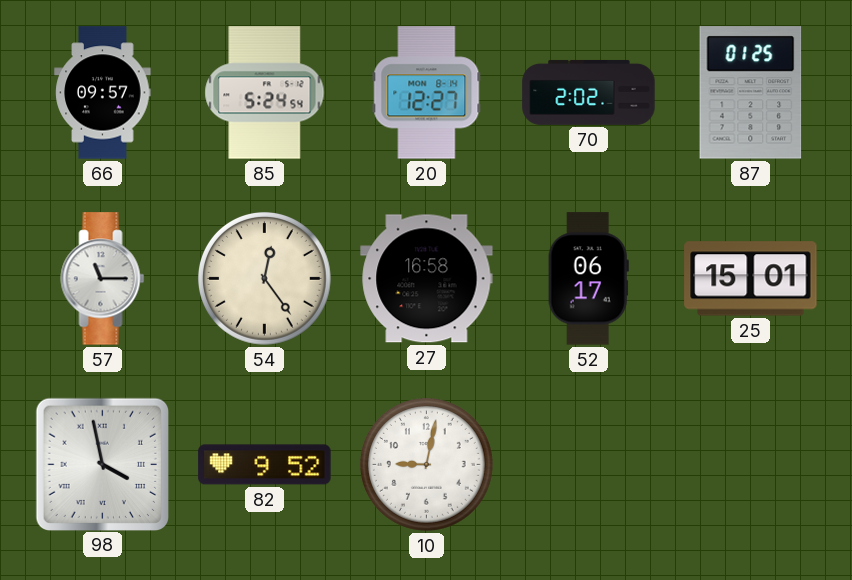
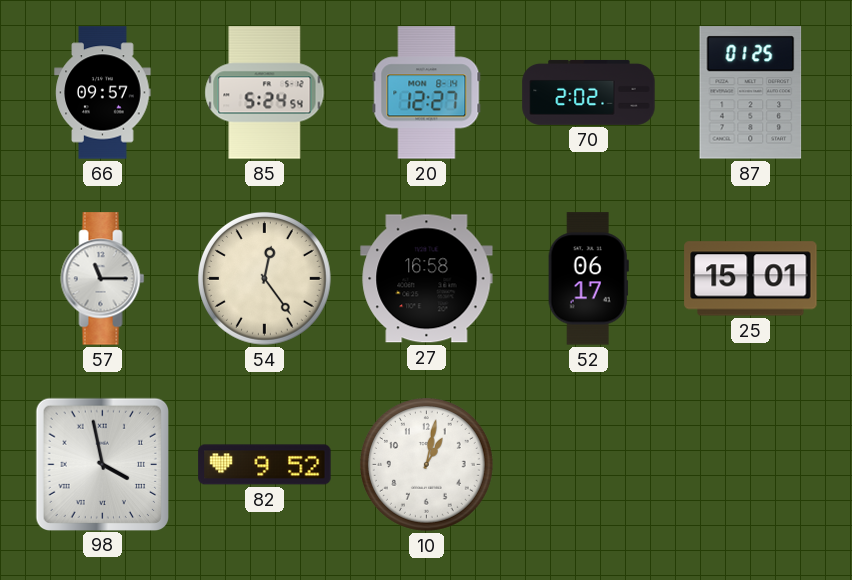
10: 9:02 -> 1:02
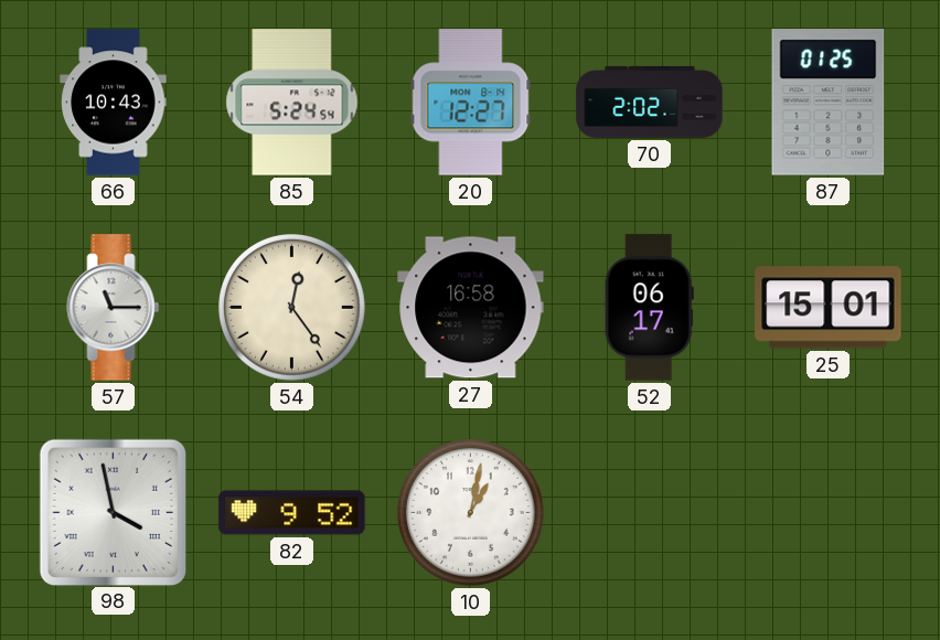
66: 09:57 -> 10:43
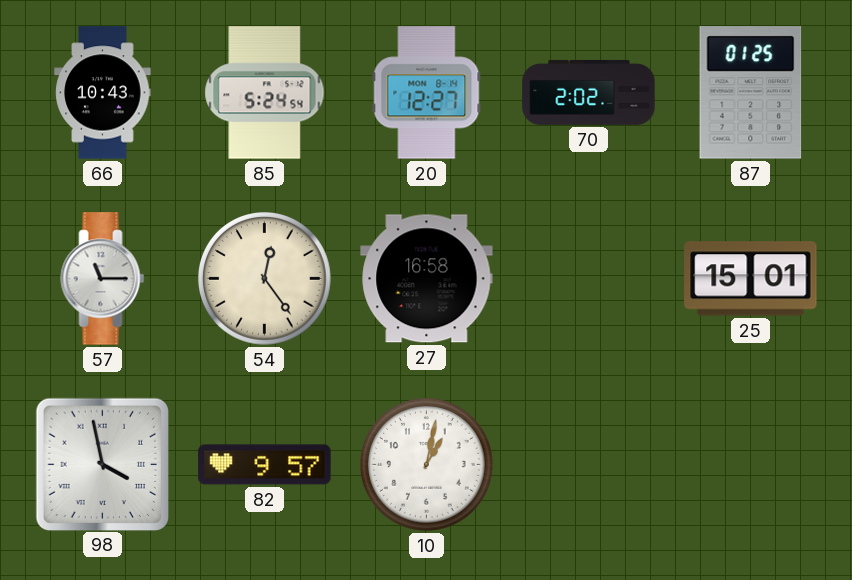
52: 06:17 -> none
82: 9:52 -> 9:57
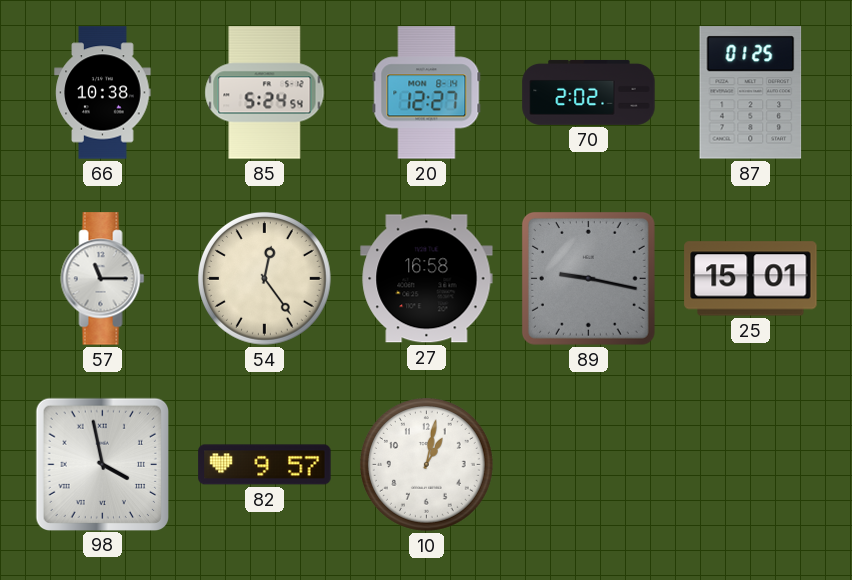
66: 10:43 -> 10:38
89: none -> 9:17
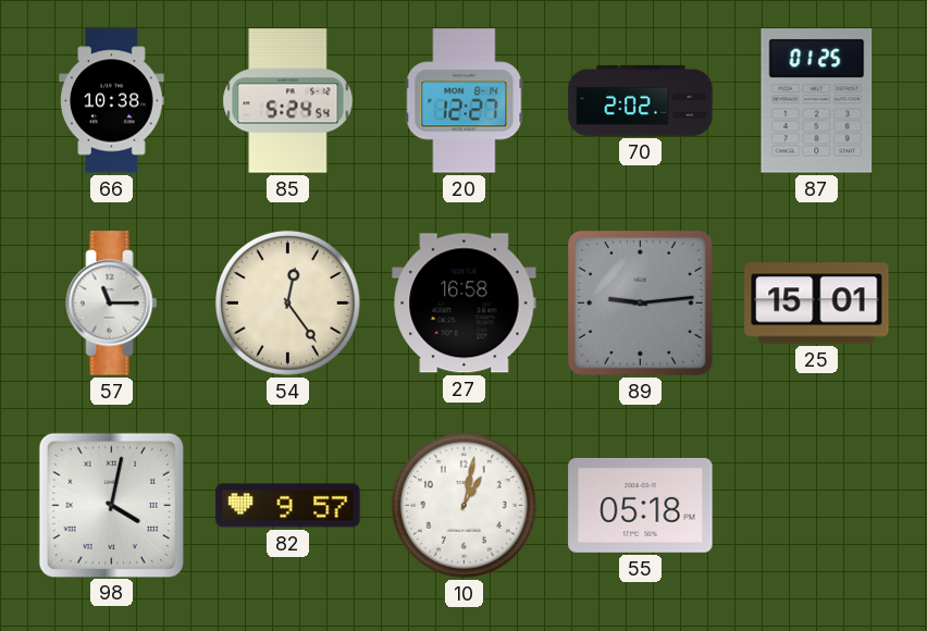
89: 9:17 -> 9:14
98: 3:58 -> 4:02
55: none -> 05:18
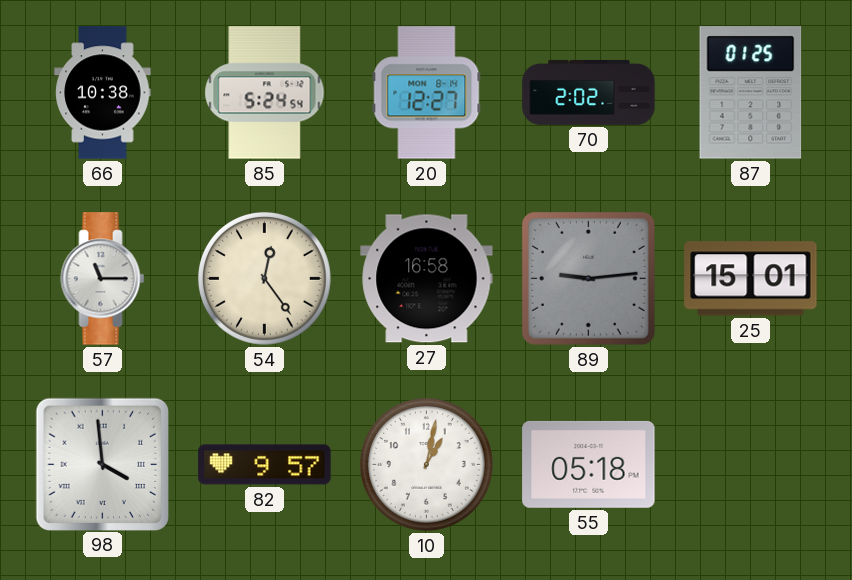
98: 4:02 -> 3:59
